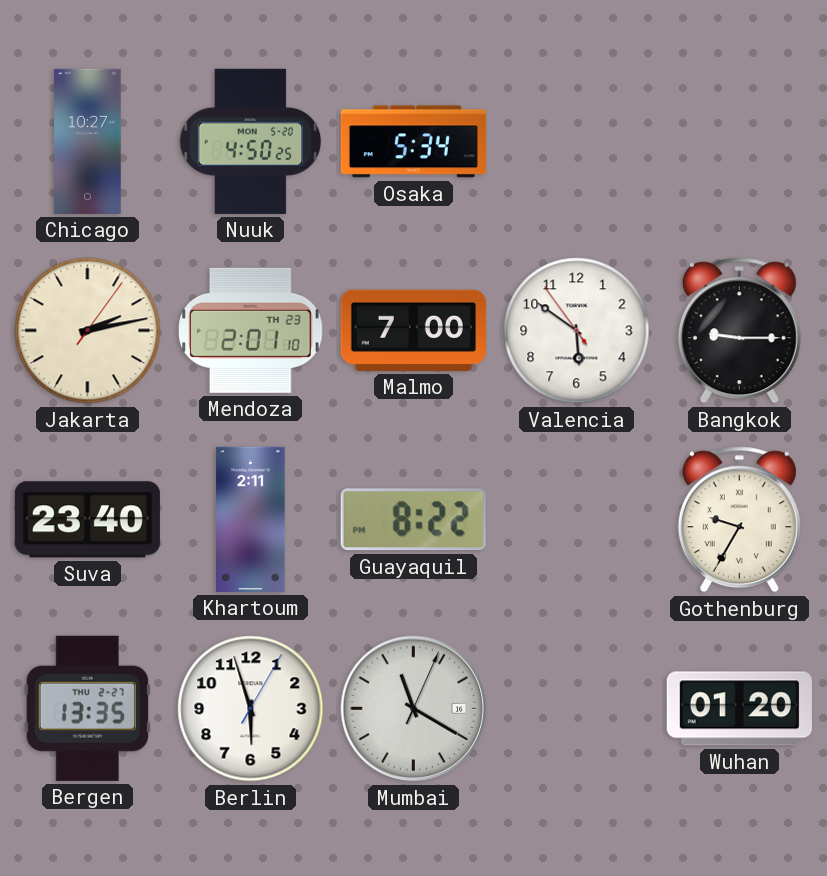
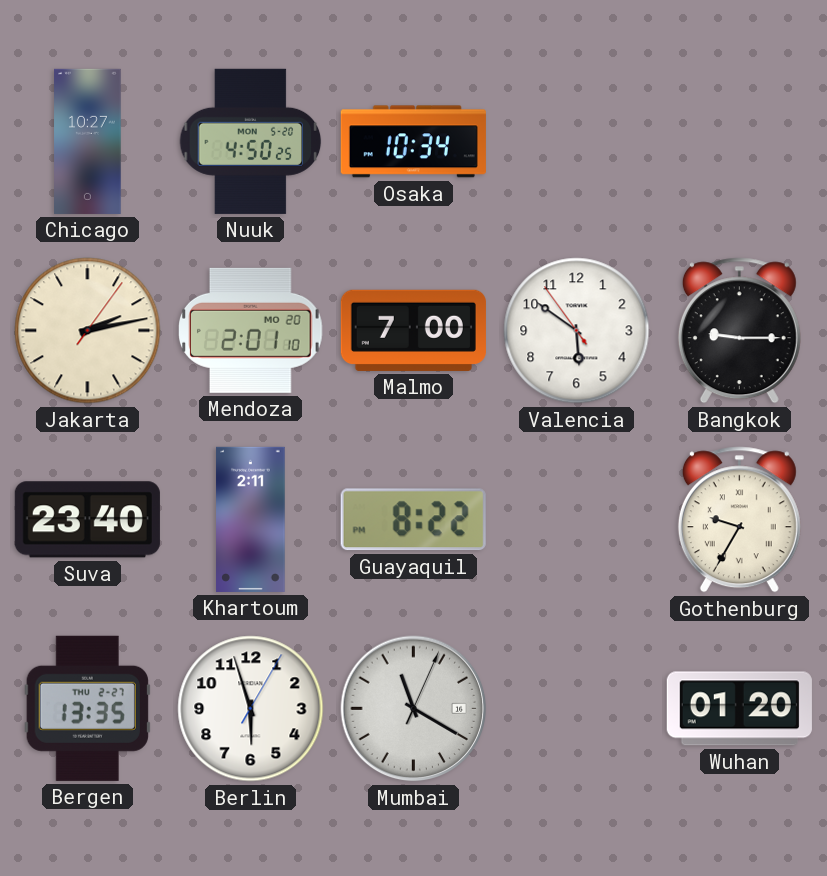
Osaka: 5:34 -> 10:34
Mendoza date: TH 23 -> MO 20
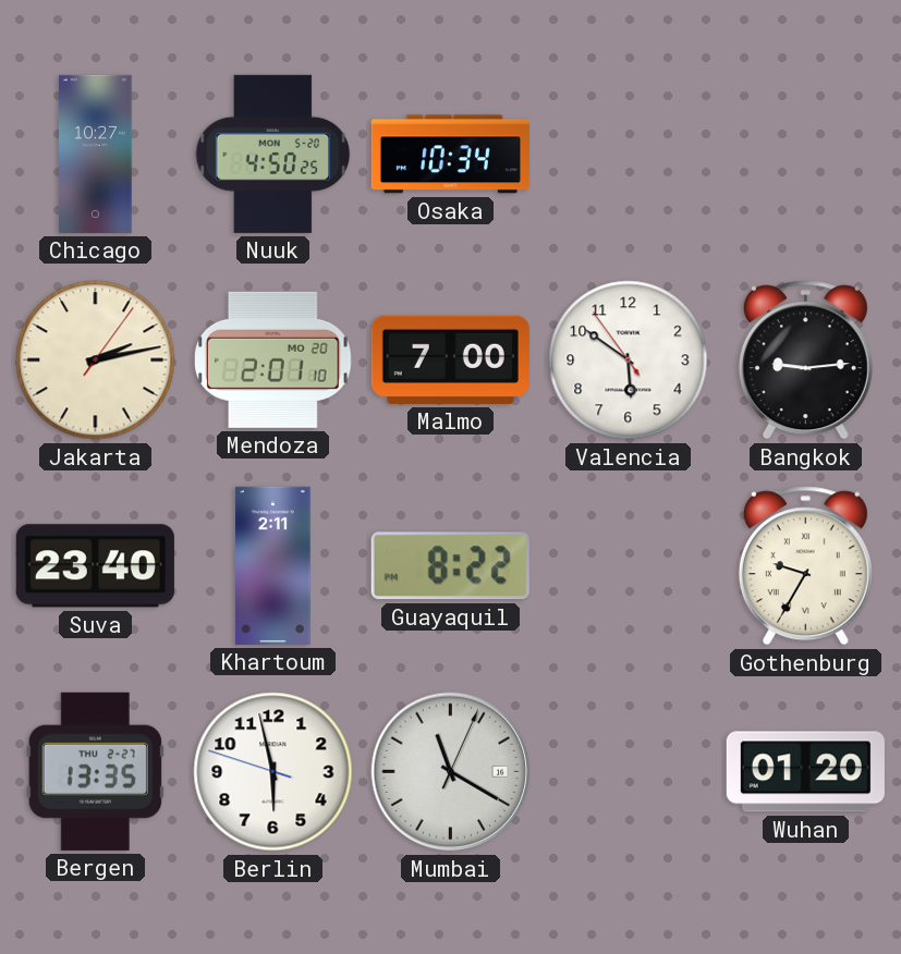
Bangkok: 9:15 -> 9:14
Berlin: 5:57:05 -> 5:57:48
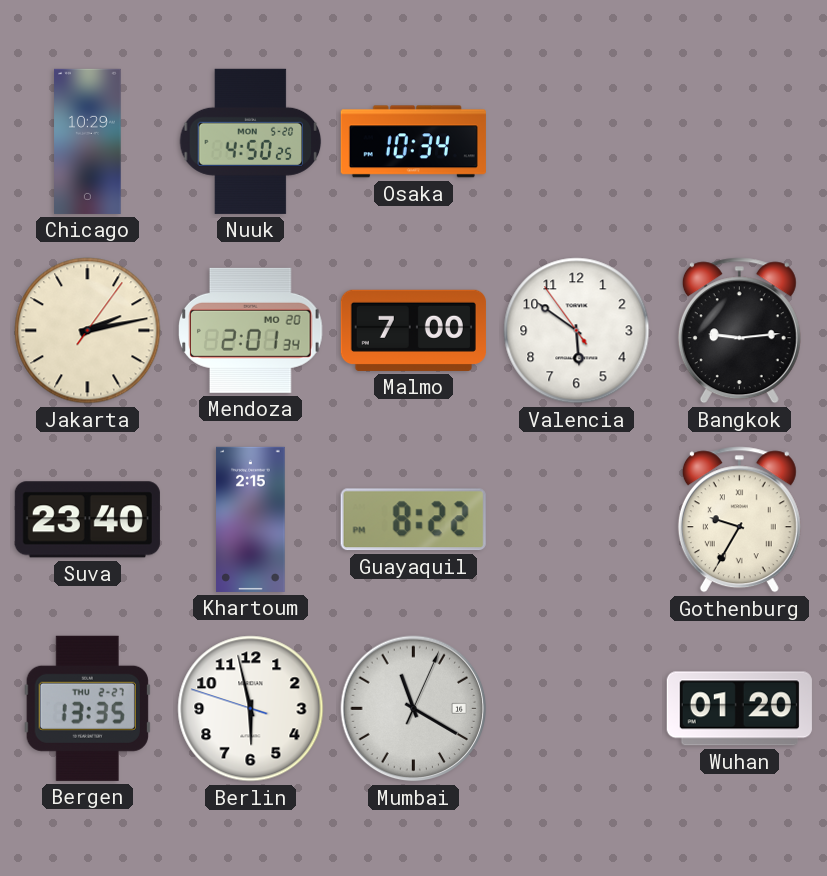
Chicago: 10:27 -> 10:29
Mendoza: 2:01:10 -> 2:01:34
Khartoum: 2:11 -> 2:15
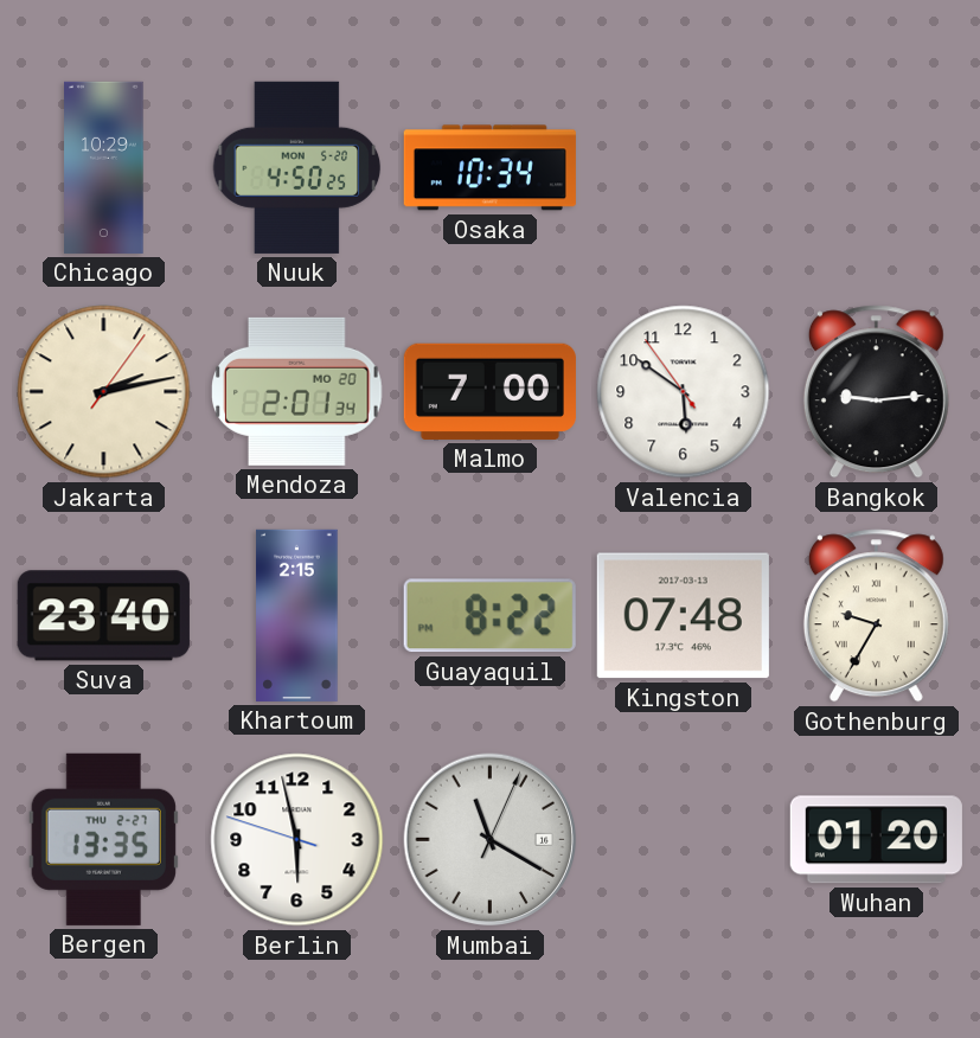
Kingston: none -> 07:48
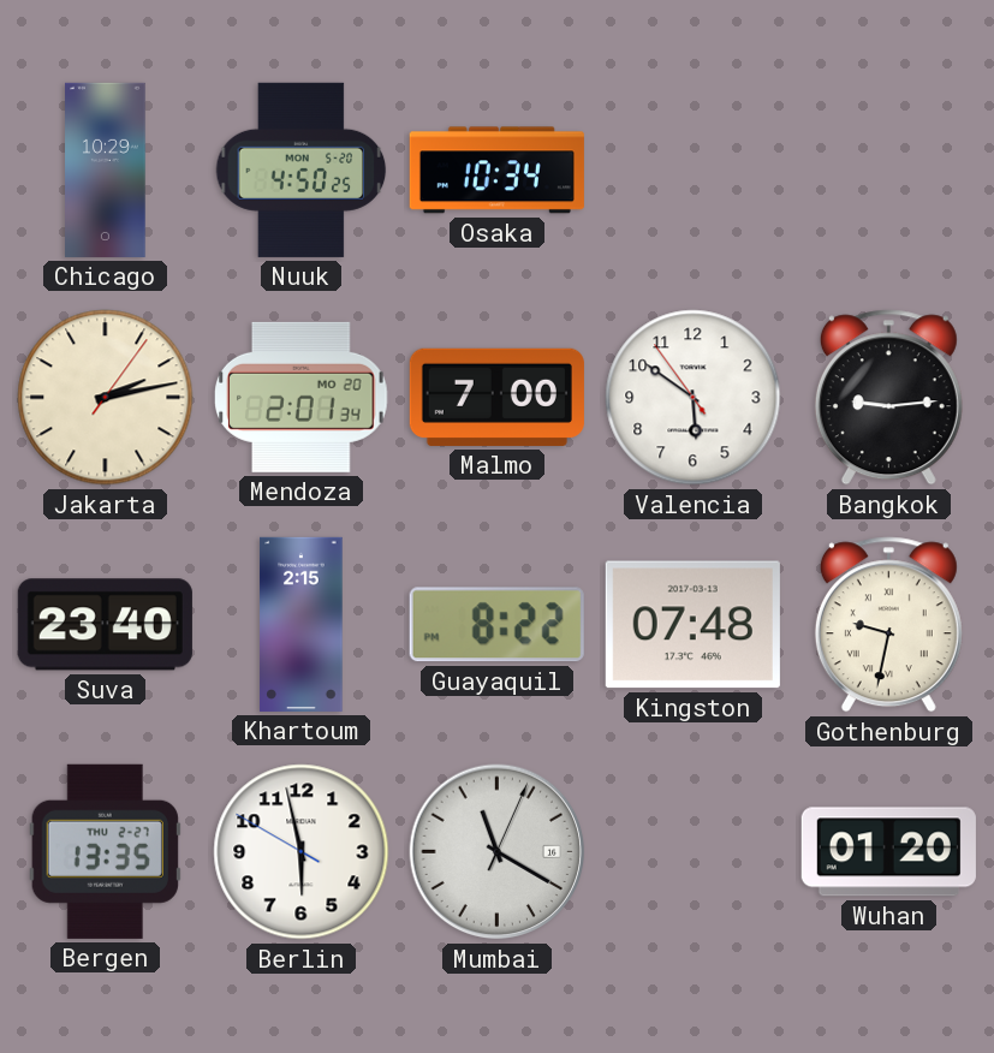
Gothenburg: 9:35 -> 9:32
Berlin: 5:57:48 -> 5:57:50
